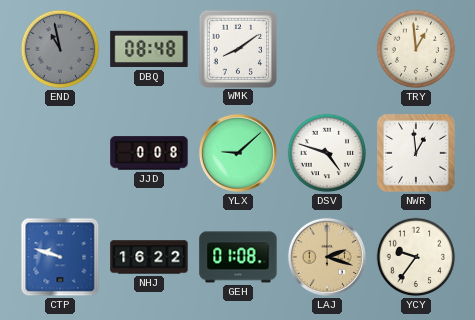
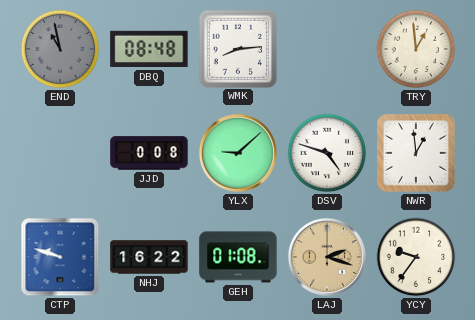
WMK: 8:09 -> 8:14
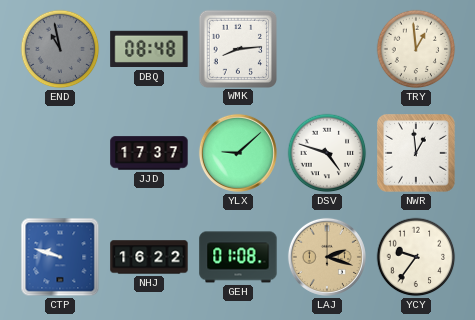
JJD: 0:08 -> 17:37
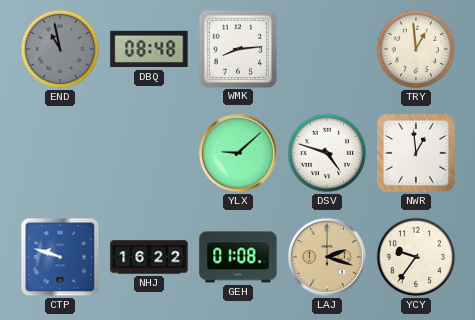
JJD: 17:37 -> none
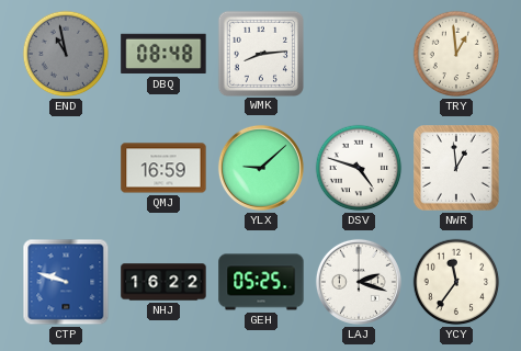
QMJ: none -> 16:59
GEH: 01:08 -> 05:25
LAJ dial: champagne -> white
YCY: 9:36 -> 11:36
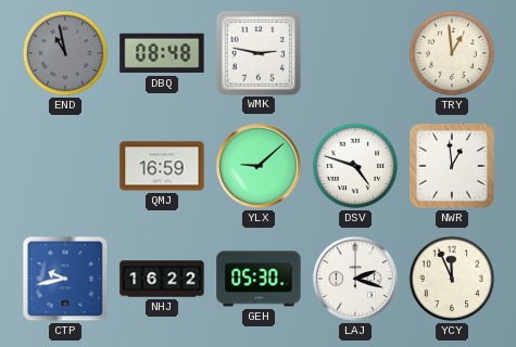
WMK: 8:14 -> 2:47
CTP: 9:48 -> 9:43
GEH: 05:25 -> 05:30
YCY: 11:36 -> 11:56
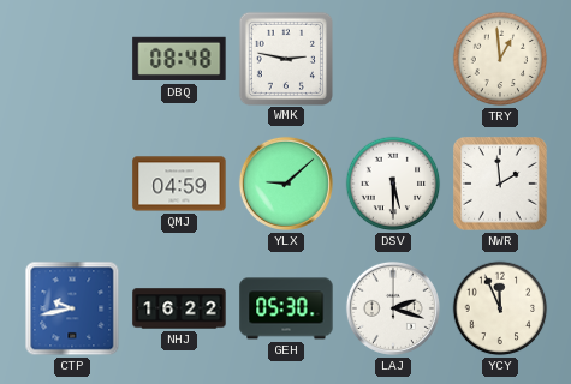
END: 10:58 -> none
QMJ: 16:59 -> 04:59
DSV: 4:48 -> 5:30
NWR: 12:59 -> 1:59
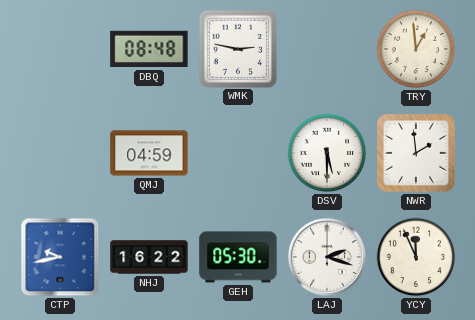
YLX: 9:08 -> none
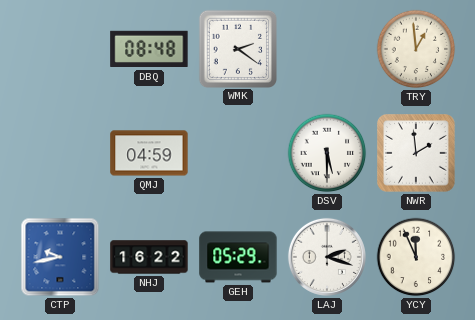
WMK: 2:47 -> 2:21
GEH: 05:30 -> 05:29
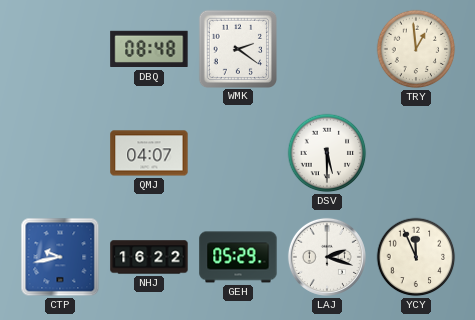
QMJ: 04:59 -> 04:07
NWR: 1:59 -> none
